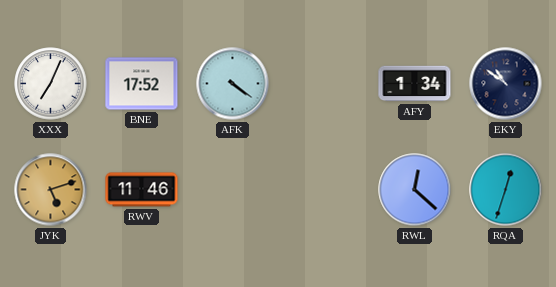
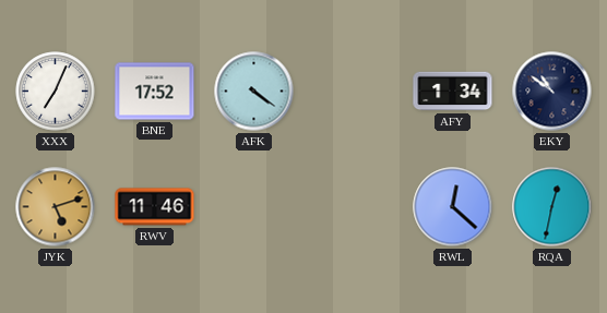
RQA: 12:33 -> 12:32
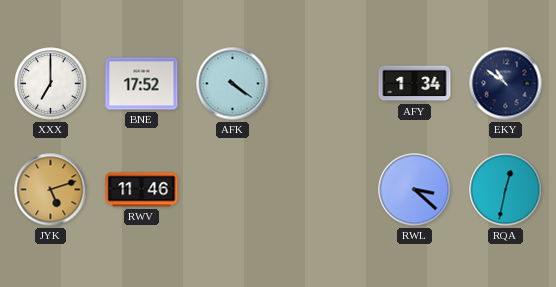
XXX: 7:04 -> 7:00
RWL: 12:22 -> 3:22
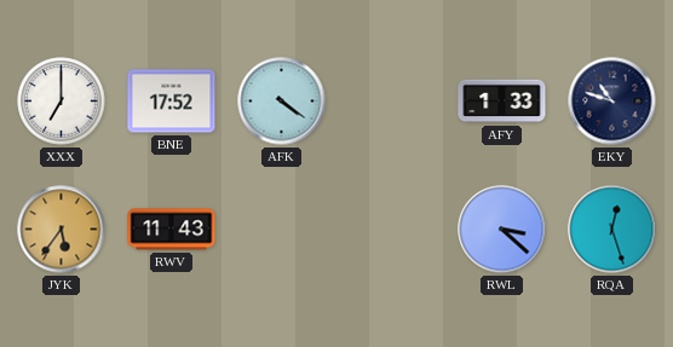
AFY: 1:34 -> 1:33
EKY: 10:51 -> 10:48
JYK: 5:12 -> 5:36
RWV: 11:46 -> 11:43
RQA: 12:32 -> 12:27
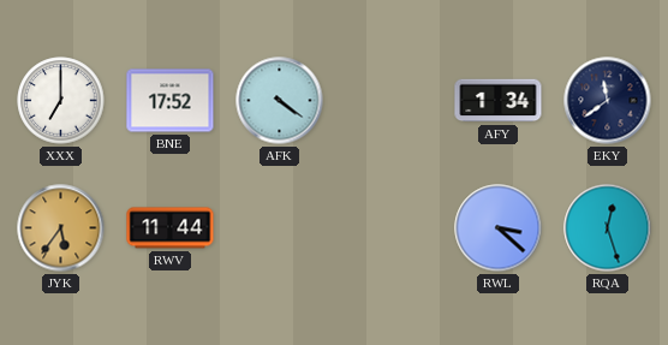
AFY: 1:33 -> 1:34
EKY: 10:48 -> 11:39
RWV: 11:43 -> 11:44
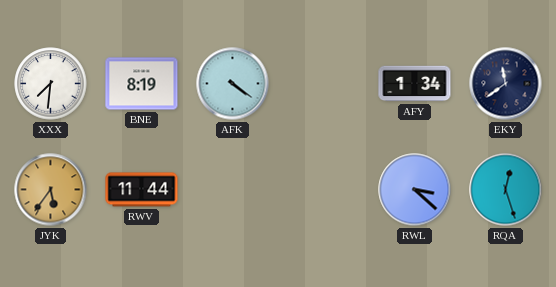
XXX: 7:00 -> 7:31
BNE: 17:52 -> 8:19
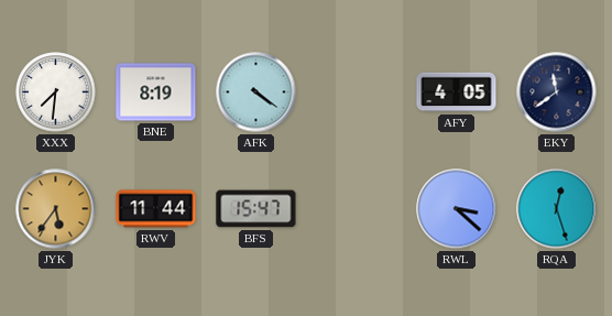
AFY: 1:34 -> 4:05
BFS: none -> 15:47
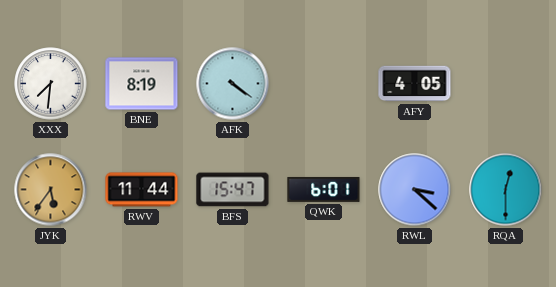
EKY: 11:39 -> none
QWK: none -> 6:01
RQA: 12:27 -> 12:30
